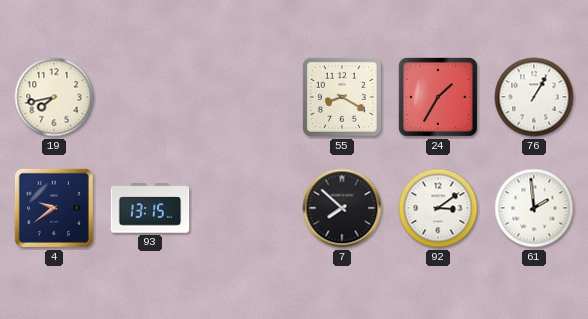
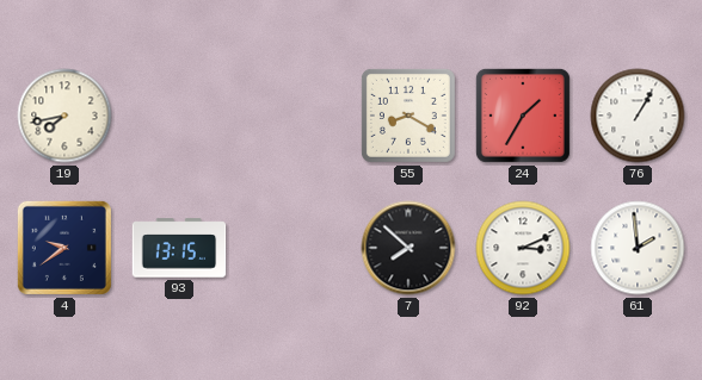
92: 3:09 -> 3:11
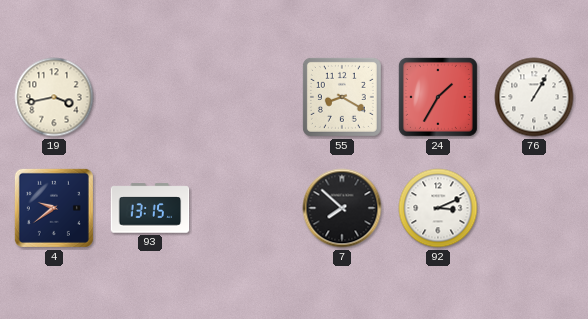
19: 7:43 -> 3:43
61: 1:59 -> none
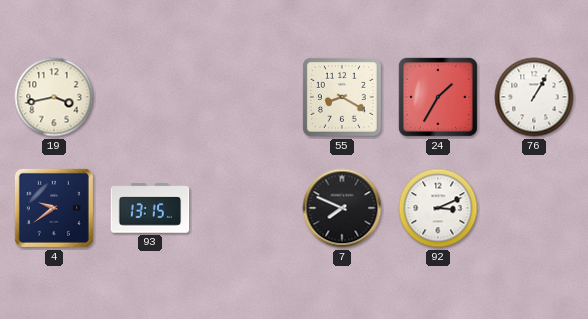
7: 7:52 -> 7:49
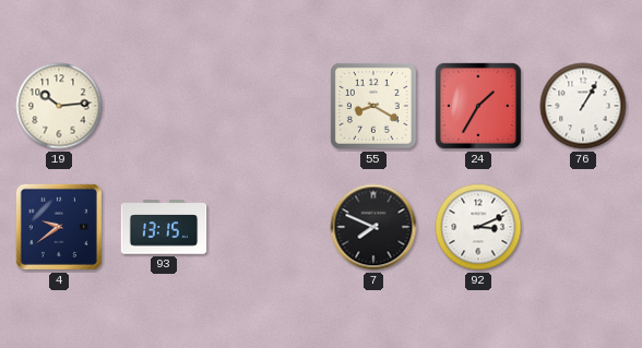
19: 3:43 -> 10:14
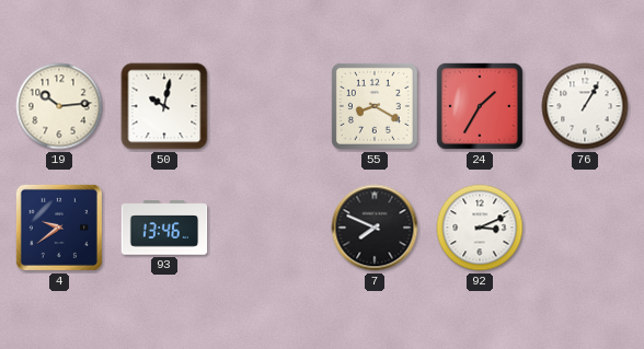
50: none -> 10:02
93: 13:15 -> 13:46
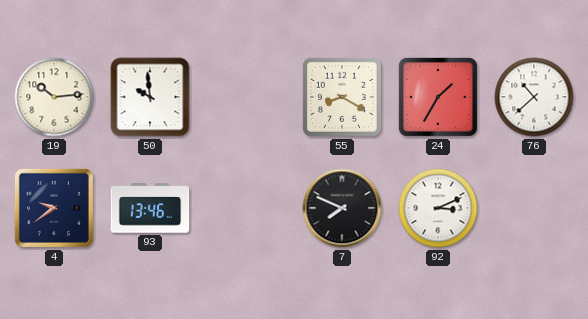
50: 10:02 -> 9:59
76: 1:05 -> 10:38
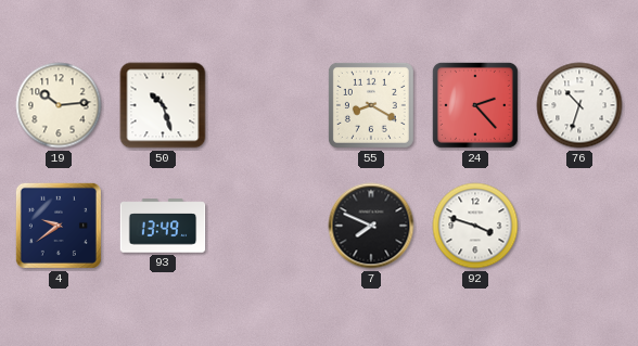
50: 9:59 -> 10:27
24: 1:35 -> 2:23
76: 10:38 -> 10:33
93: 13:46 -> 13:49
92: 3:11 -> 3:48
